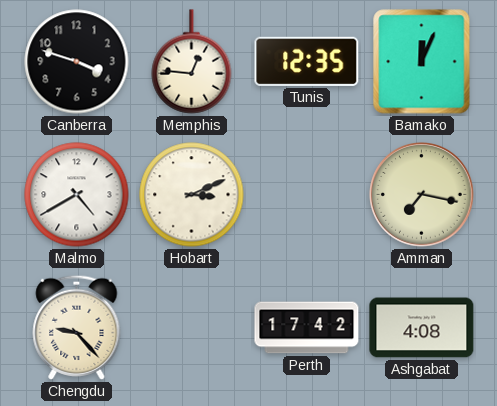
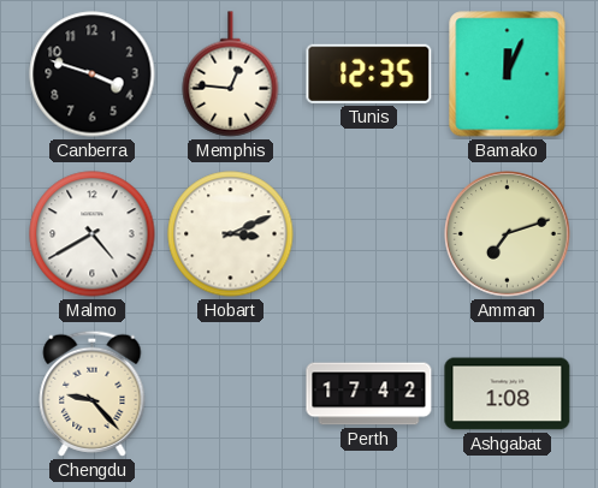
Amman: 7:17 -> 7:12
Ashgabat: 4:08 -> 1:08
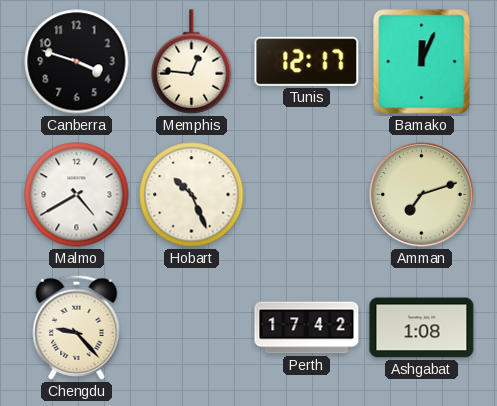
Tunis: 12:35 -> 12:17
Hobart: 3:11 -> 10:26
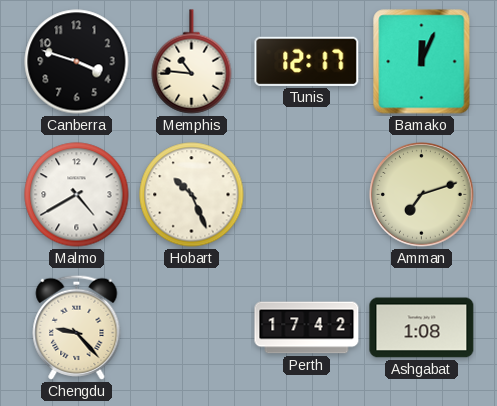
Memphis: 12:46 -> 10:46
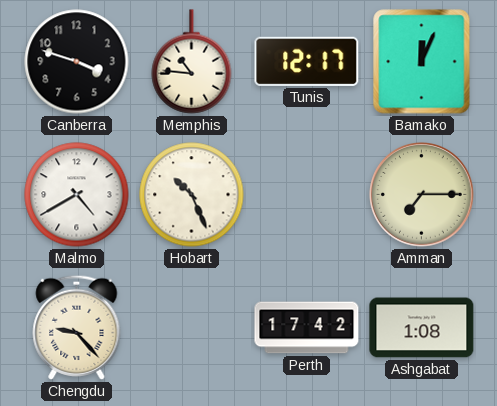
Amman: 7:12 -> 7:15
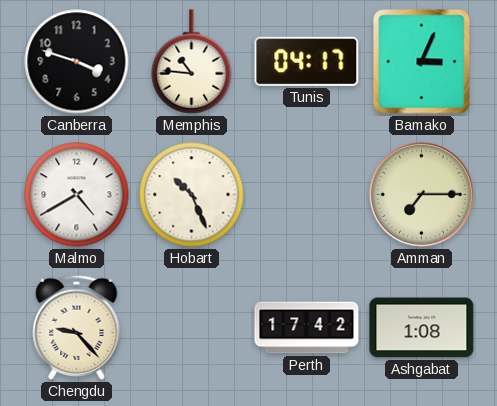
Tunis: 12:17 -> 04:17
Bamako: 12:04 -> 3:04
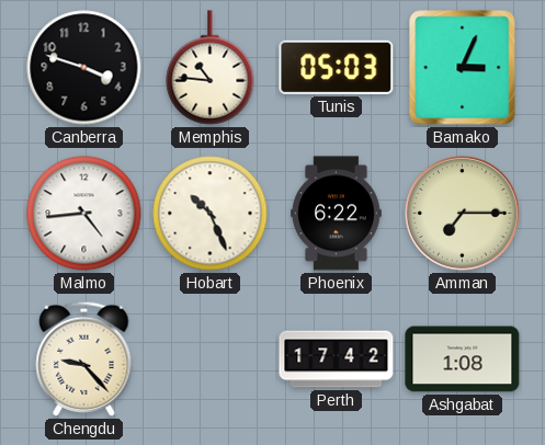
Tunis: 04:17 -> 05:03
Malmo: 4:40 -> 4:44
Phoenix: none -> 6:22
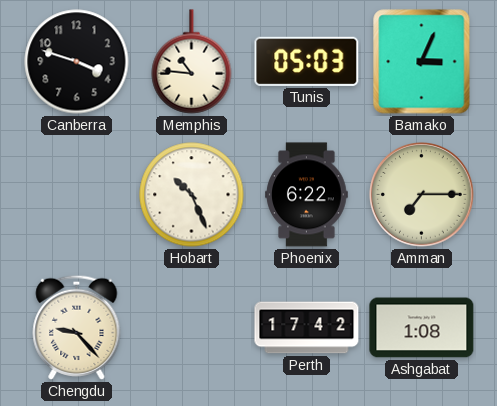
Malmo: 4:44 -> none
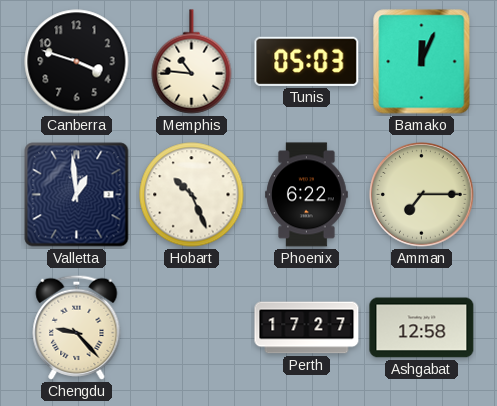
Bamako: 3:04 -> 12:04
Valletta: none -> 12:59
Perth: 17:42 -> 17:27
Ashgabat: 1:08 -> 12:58
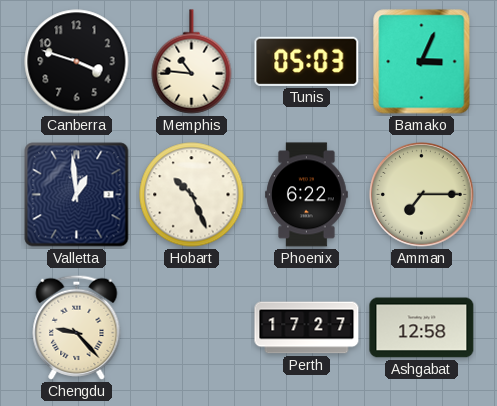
Bamako: 12:04 -> 3:04
